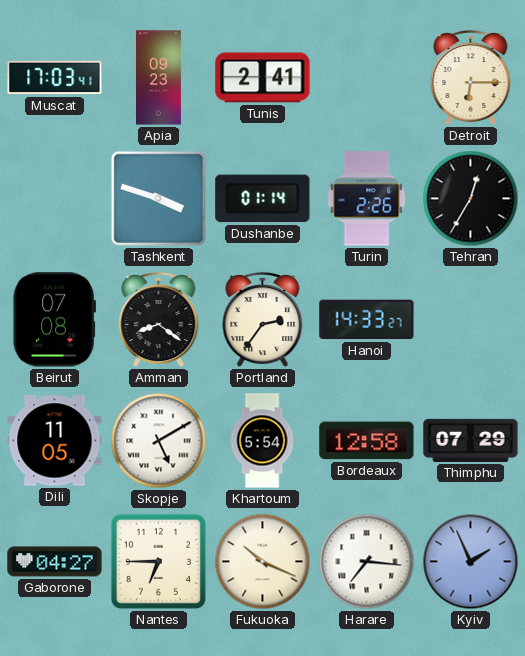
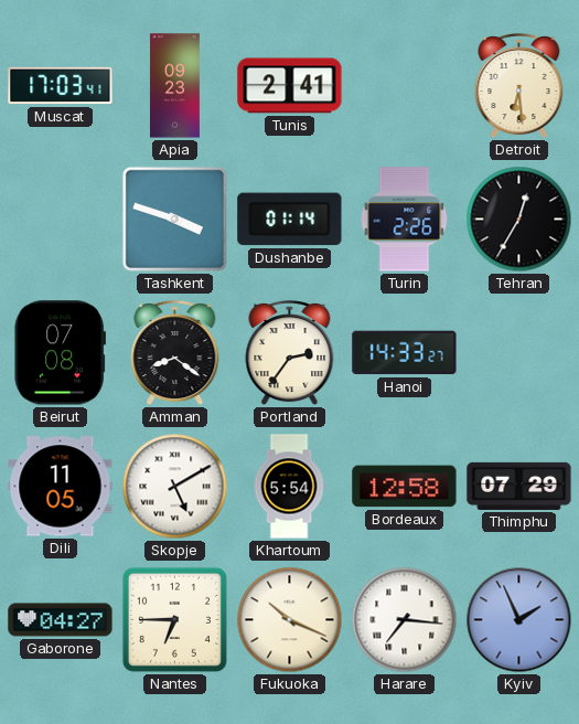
Detroit: 6:15 -> 6:29
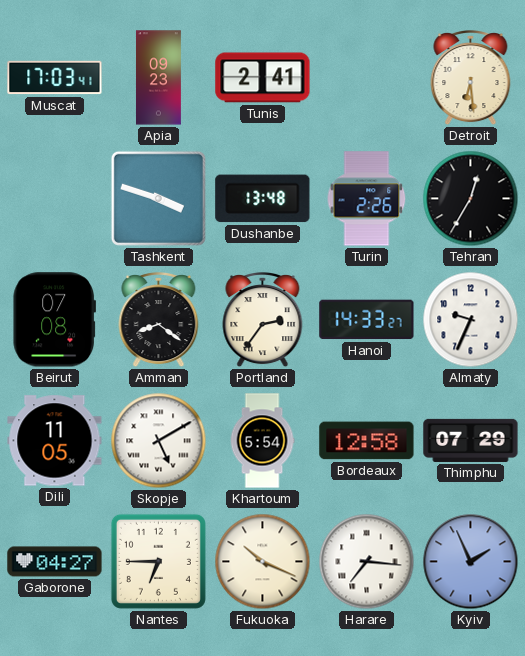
Dushanbe: 01:14 -> 13:48
Almaty: none -> 9:34
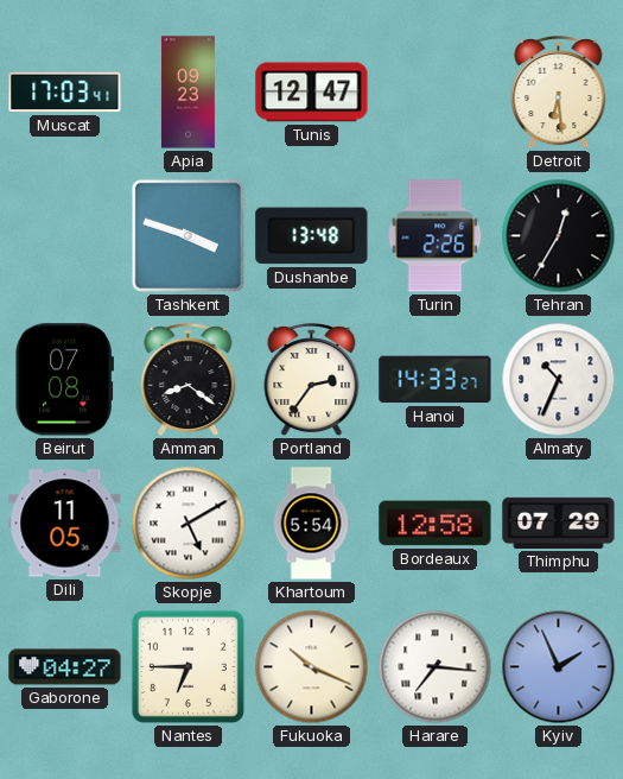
Tunis: 2:41 -> 12:47
Almaty: 9:34 -> 10:34
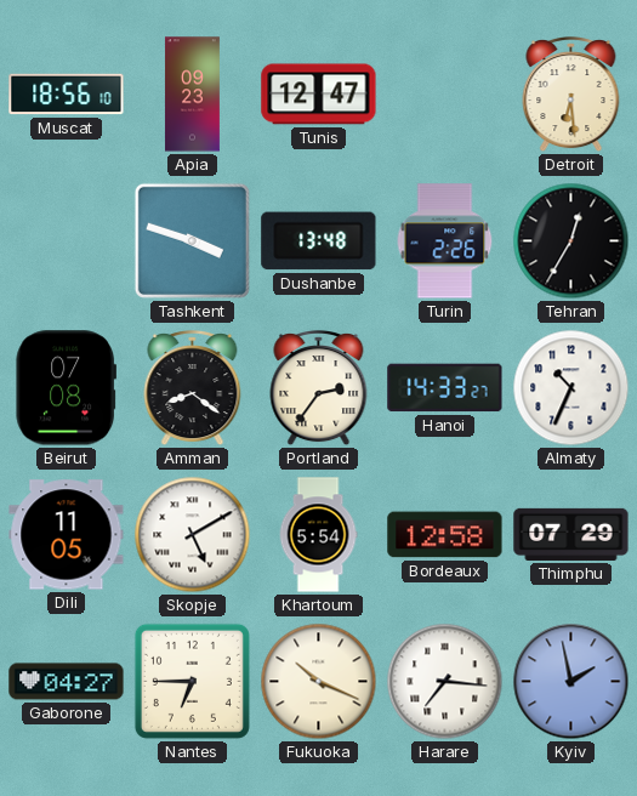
Muscat: 17:03 -> 18:56
Kyiv: 1:56 -> 1:58
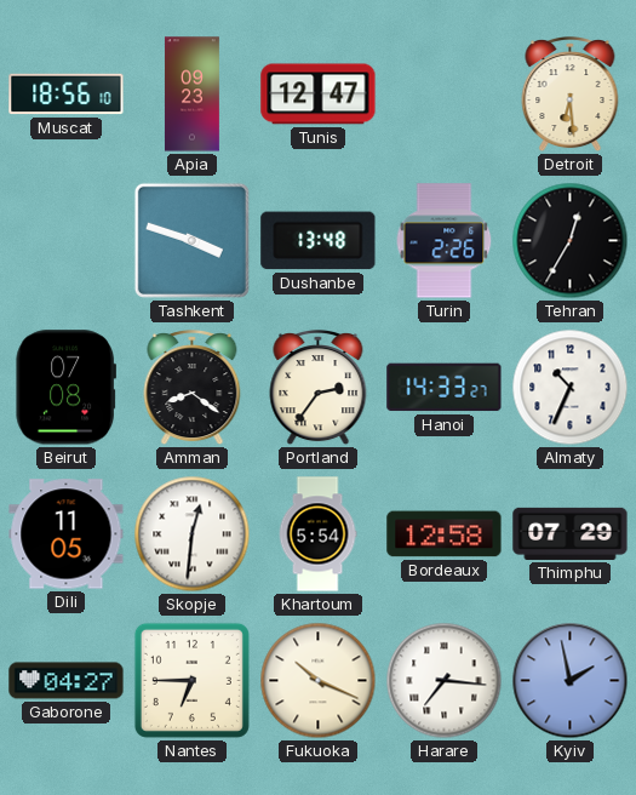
Skopje: 5:10 -> 12:31
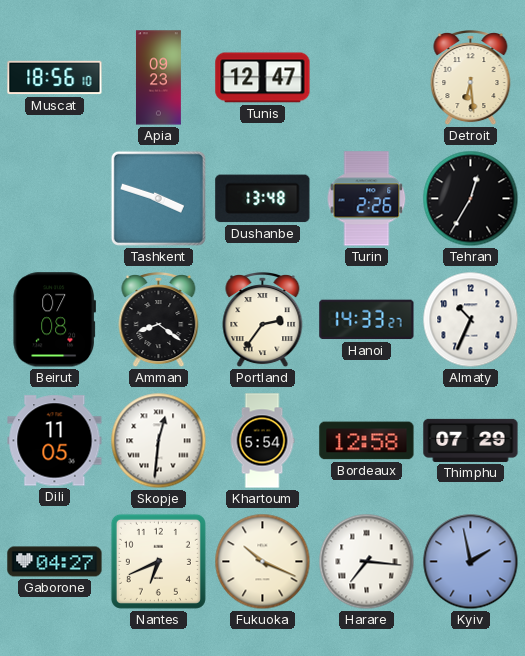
Nantes: 6:45 -> 6:41
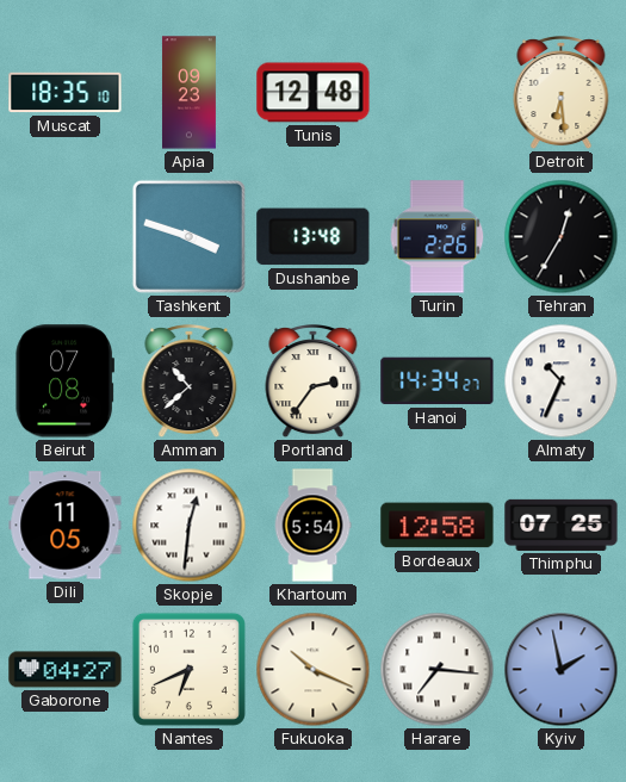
Muscat: 18:56 -> 18:35
Tunis: 12:47 -> 12:48
Amman: 8:21 -> 10:38
Hanoi: 14:33 -> 14:34
Thimphu: 07:29 -> 07:25
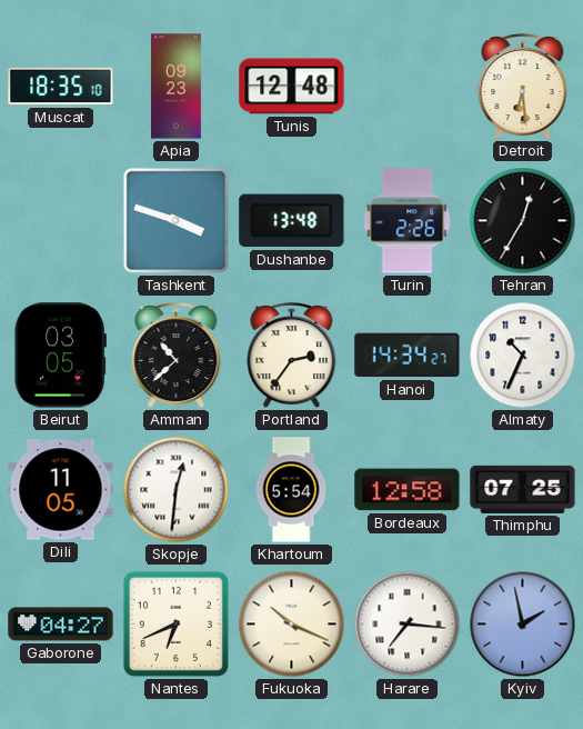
Beirut: 07:08 -> 03:05
